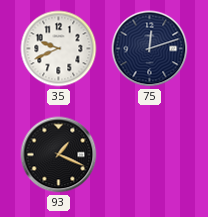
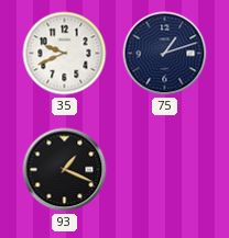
75: 12:12 -> 1:12
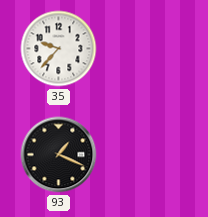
35: 9:41 -> 9:37
75: 1:12 -> none
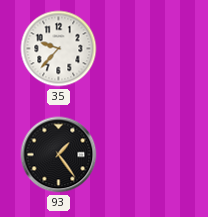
93: 1:19 -> 1:24
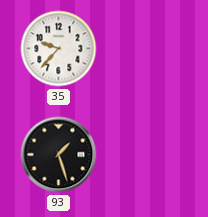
93: 1:24 -> 1:27
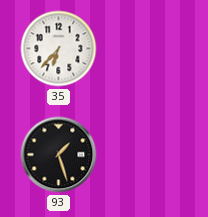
35: 9:37 -> 6:37
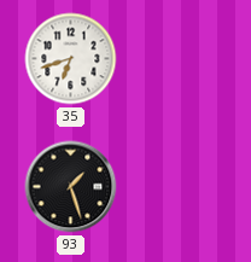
35: 6:37 -> 6:42
